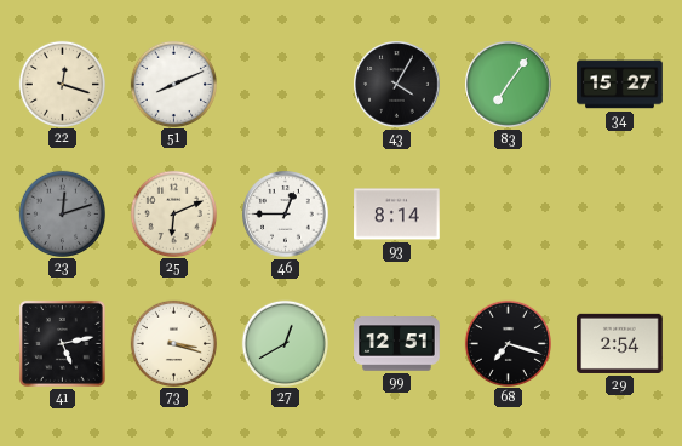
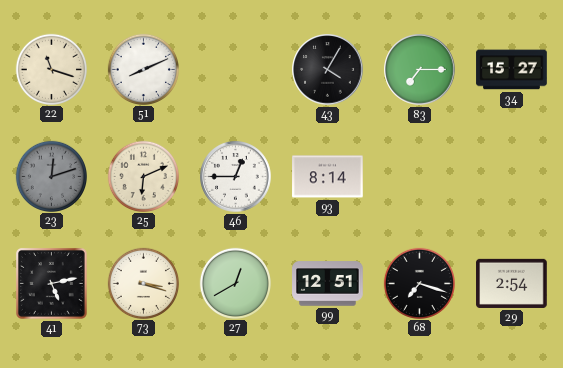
22: 12:18 -> 11:18
83: 7:06 -> 7:15
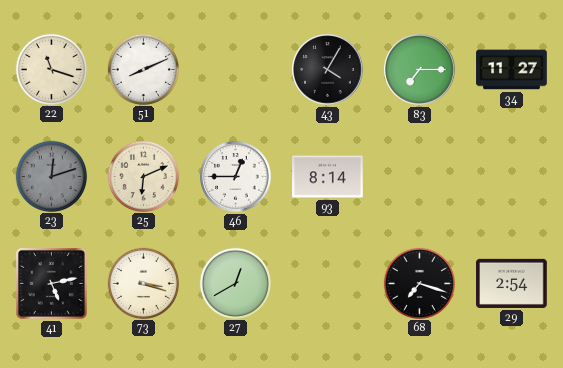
34: 15:27 -> 11:27
99: 12:51 -> none
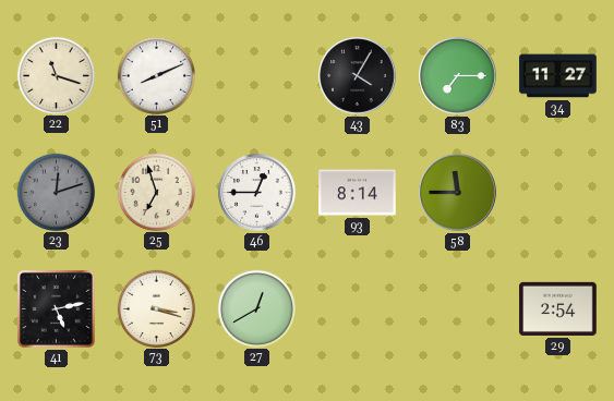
25: 6:11 -> 6:57
58: none -> 11:45
68: 7:18 -> none
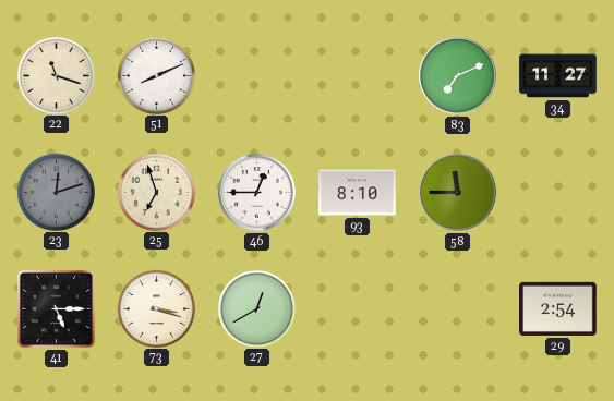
43: 4:05 -> none
83: 7:15 -> 7:11
93: 8:14 -> 8:10
41: 5:13 -> 5:15
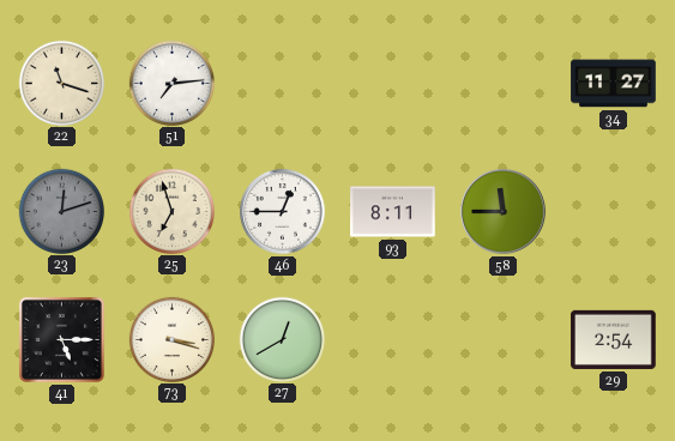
51: 8:11 -> 7:14
83: 7:11 -> none
93: 8:10 -> 8:11
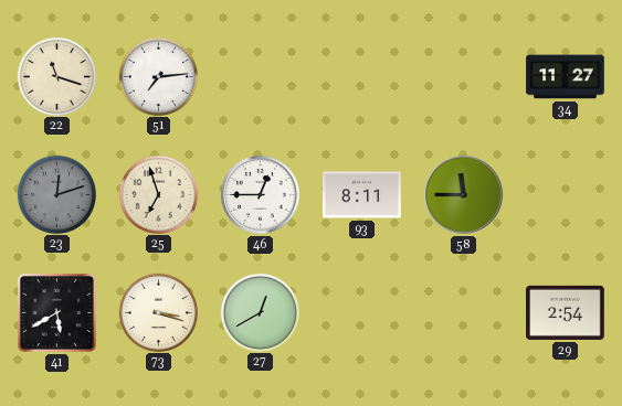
41: 5:15 -> 5:40
